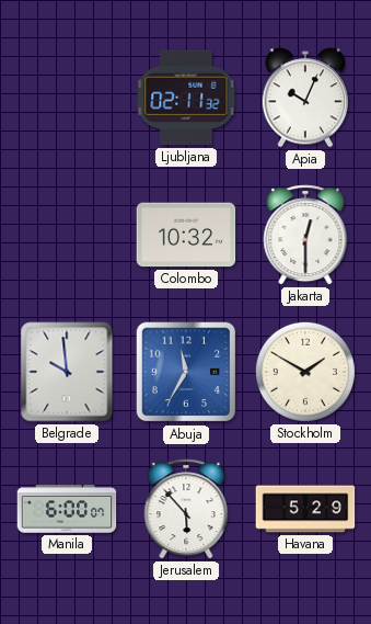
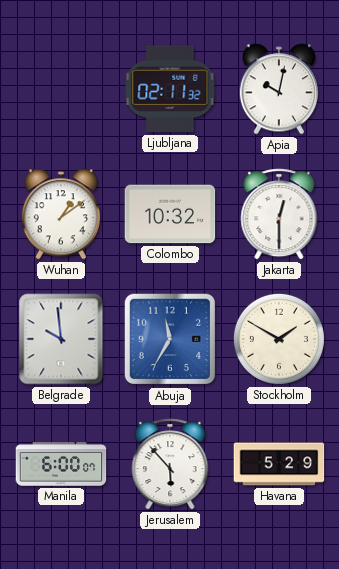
Apia: 10:04 -> 10:02
Wuhan: none -> 1:09
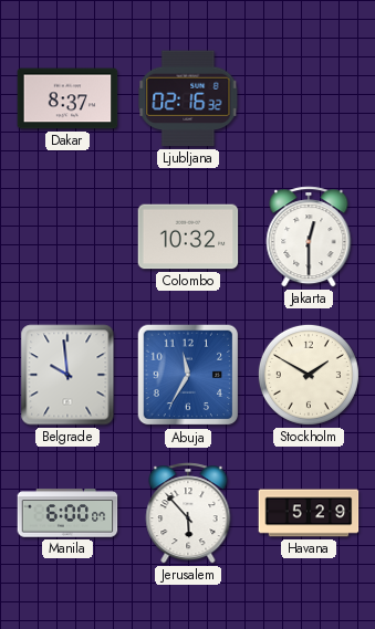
Dakar: none -> 8:37
Ljubljana: 02:11 -> 02:16
Apia: 10:02 -> none
Wuhan: 1:09 -> none
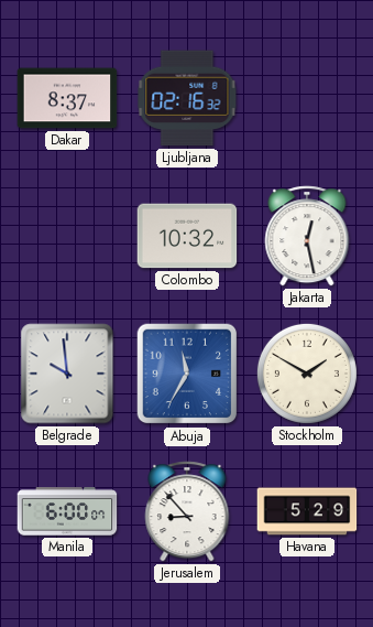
Jakarta: 12:30 -> 12:28
Jerusalem: 5:53 -> 8:53
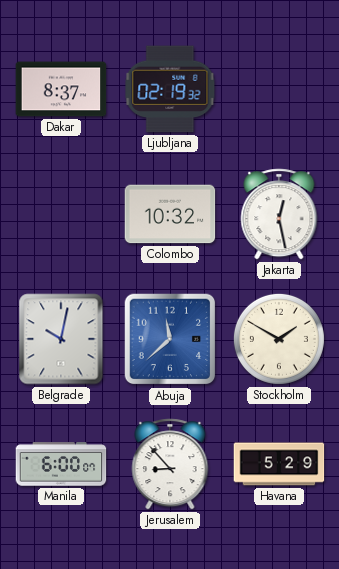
Ljubljana: 02:16 -> 02:19
Belgrade: 9:59 -> 10:02
Abuja: 11:35 -> 11:38
